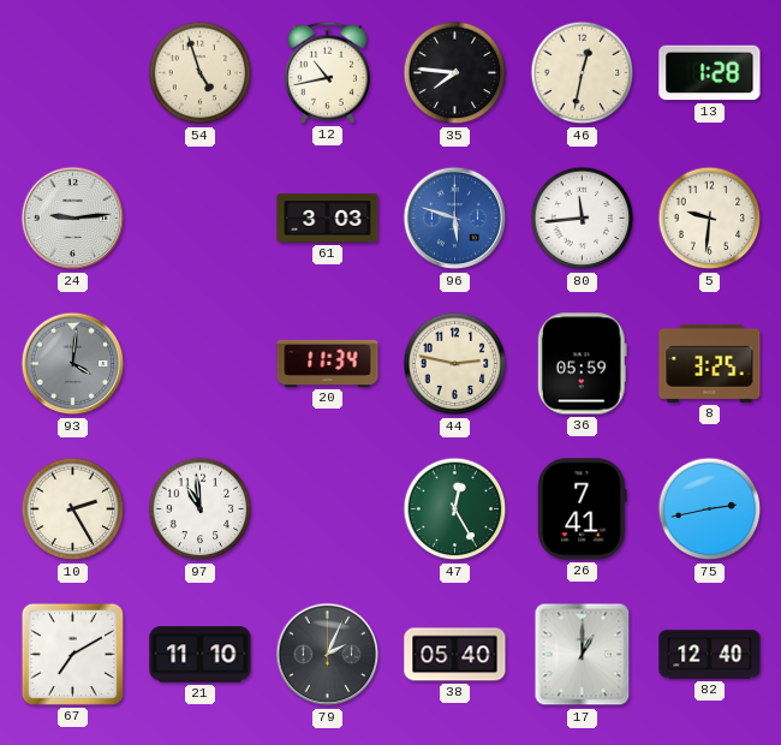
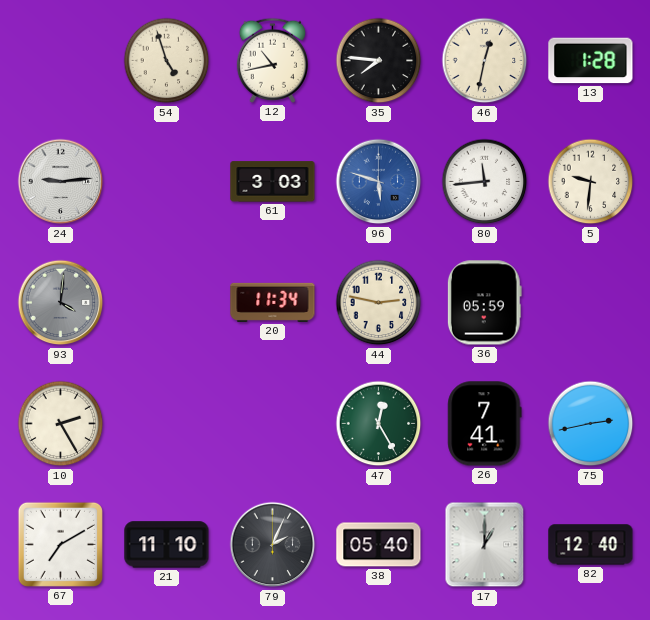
8: 3:25 -> none
97: 10:59 -> none
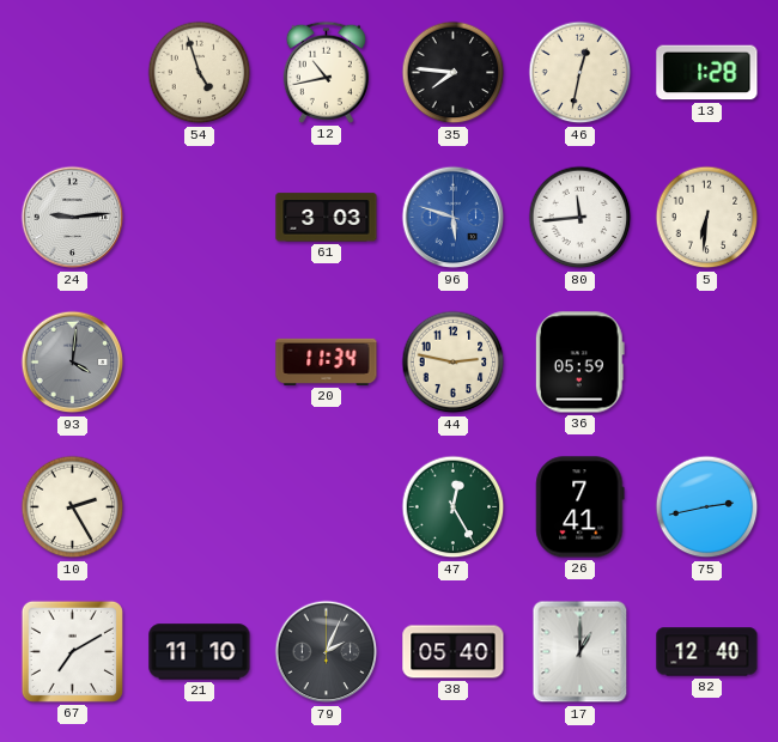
5: 9:31 -> 6:31
